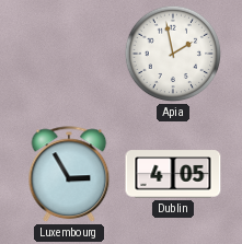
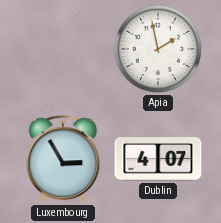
Dublin: 4:05 -> 4:07
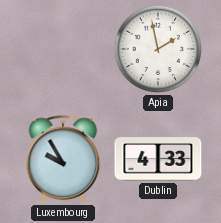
Luxembourg: 2:55 -> 9:55
Dublin: 4:07 -> 4:33
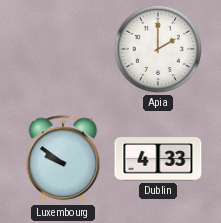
Apia: 1:58 -> 2:00
Luxembourg: 9:55 -> 9:51
